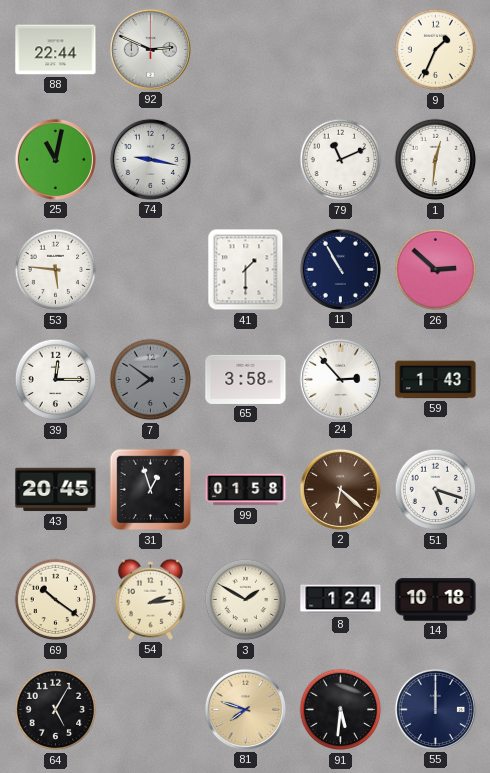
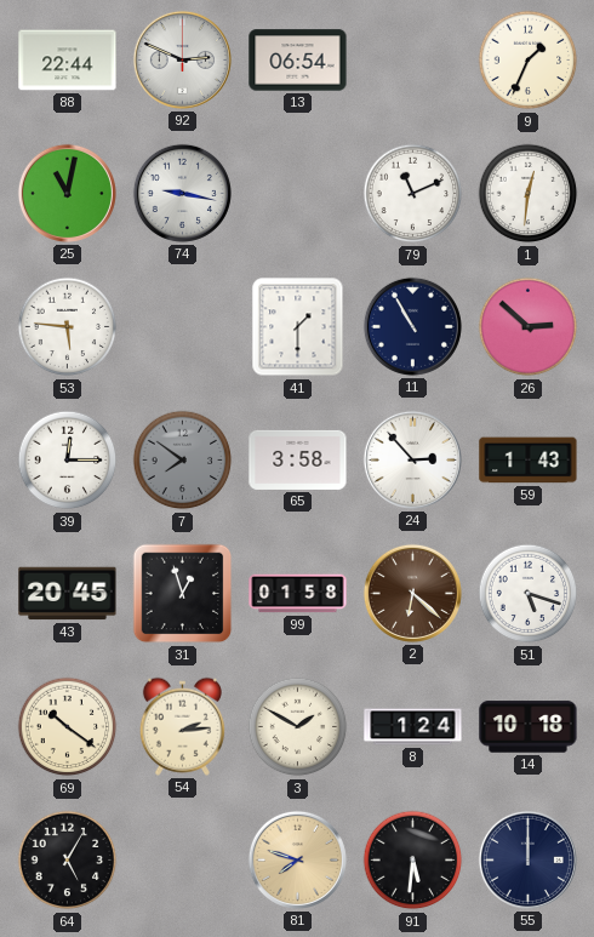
13: none -> 06:54
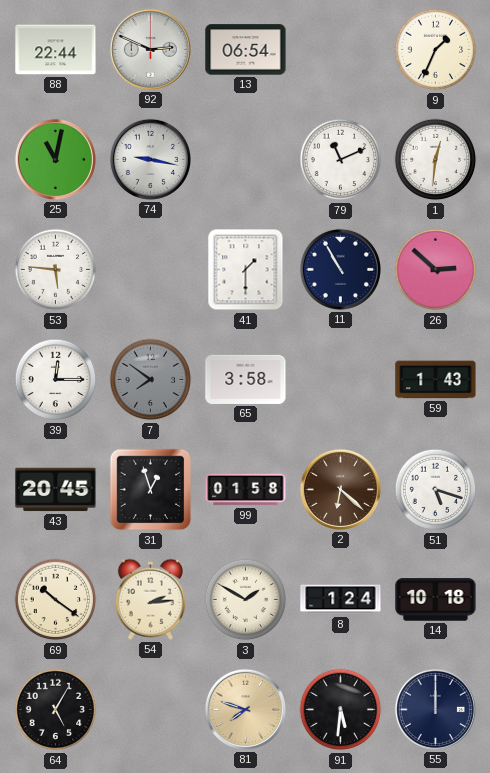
24: 2:53 -> none
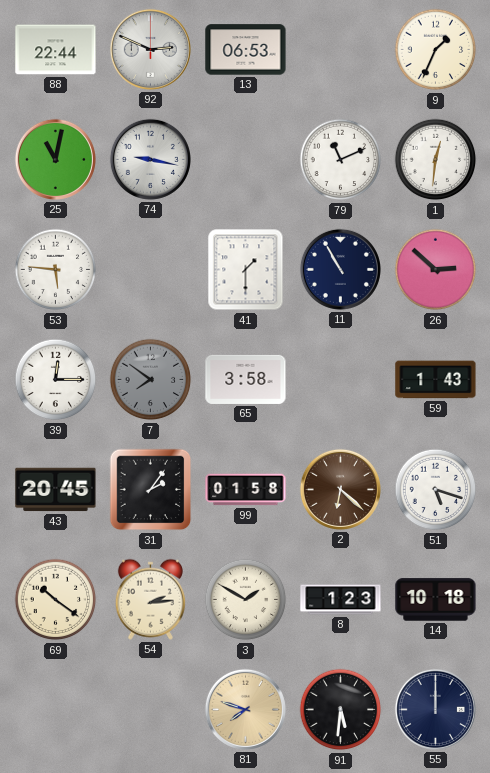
13: 06:54 -> 06:53
31: 12:57 -> 2:06
8: 1:24 -> 1:23
64: 5:05 -> none
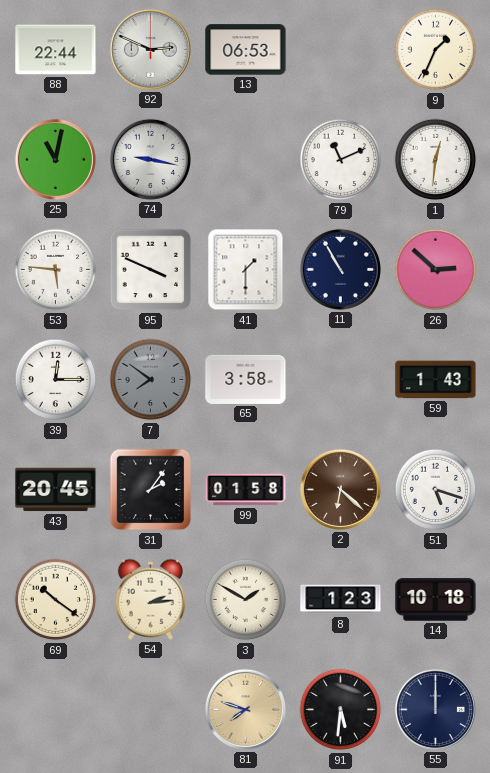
95: none -> 3:49
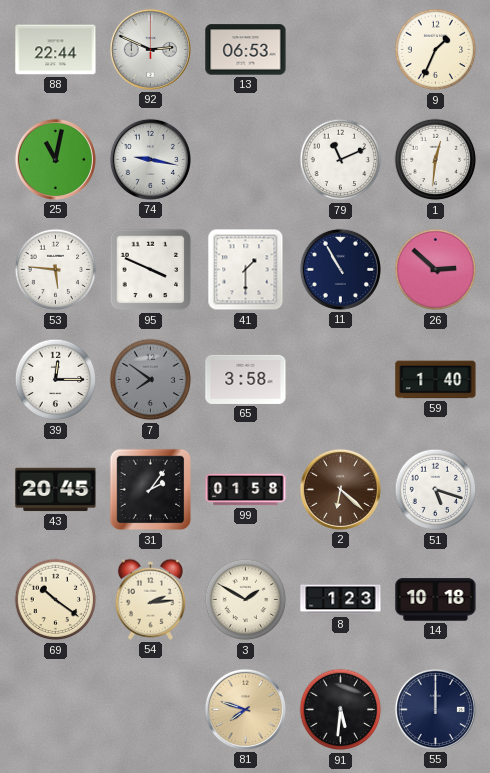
59: 1:43 -> 1:40
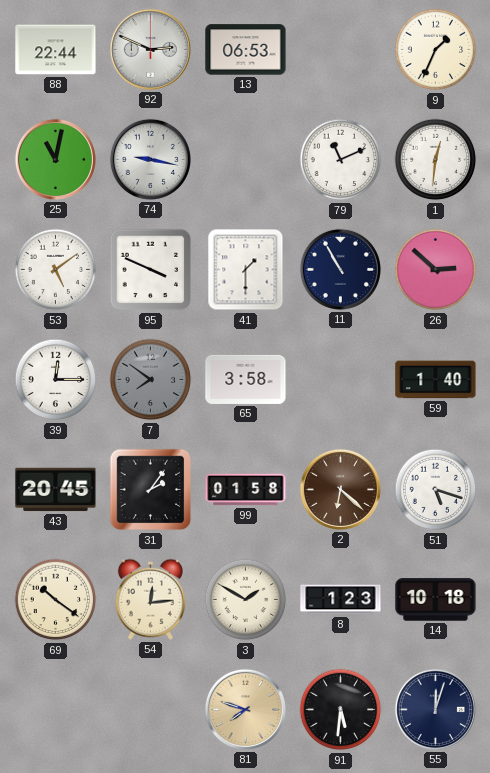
53: 5:46 -> 5:09
54: 2:14 -> 12:14
55: 12:00 -> 12:03
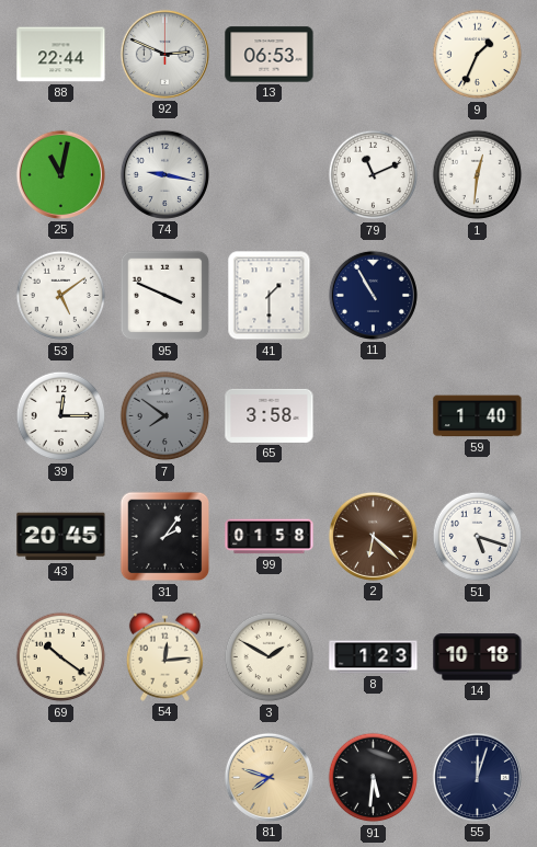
26: 2:52 -> none
